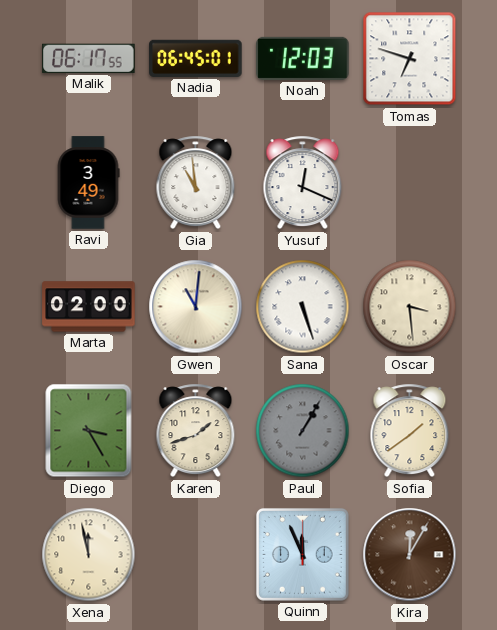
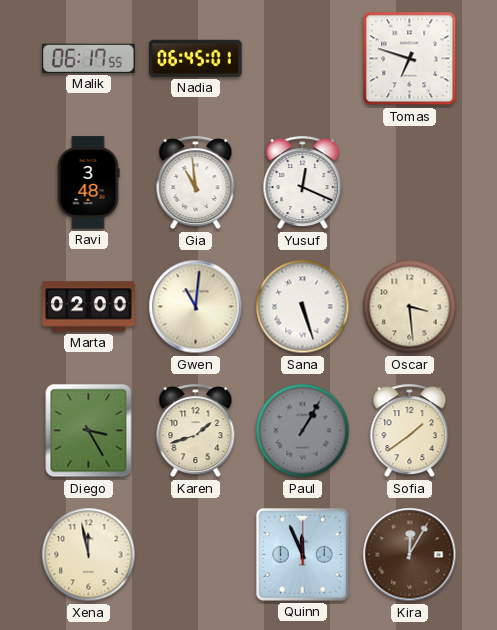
Noah: 12:03 -> none
Ravi: 3:49 -> 3:48
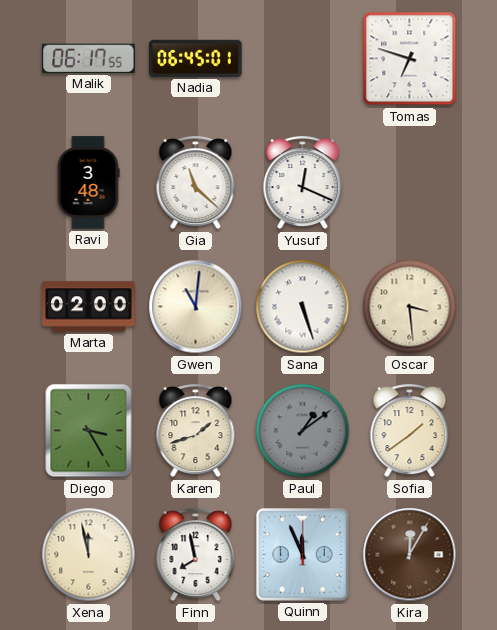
Gia: 10:59 -> 11:22
Paul: 1:05 -> 1:09
Finn: none -> 7:58
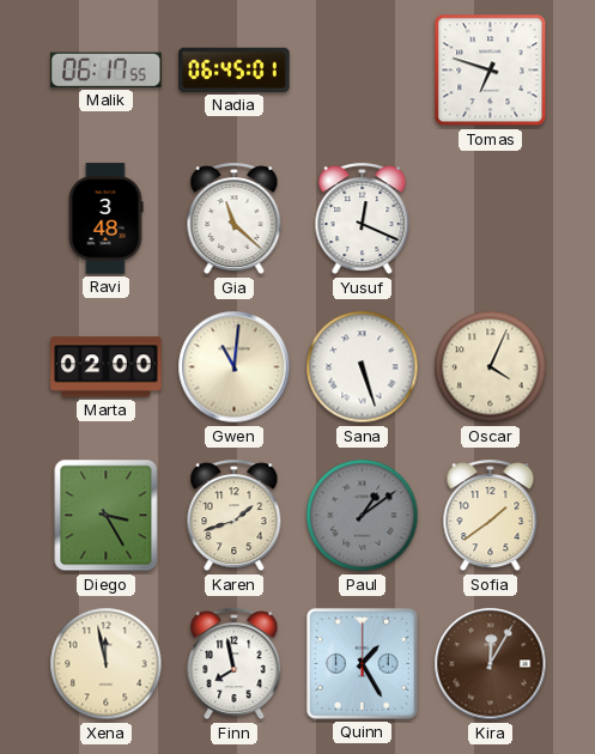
Oscar: 3:29 -> 4:04
Quinn: 11:56 -> 1:25
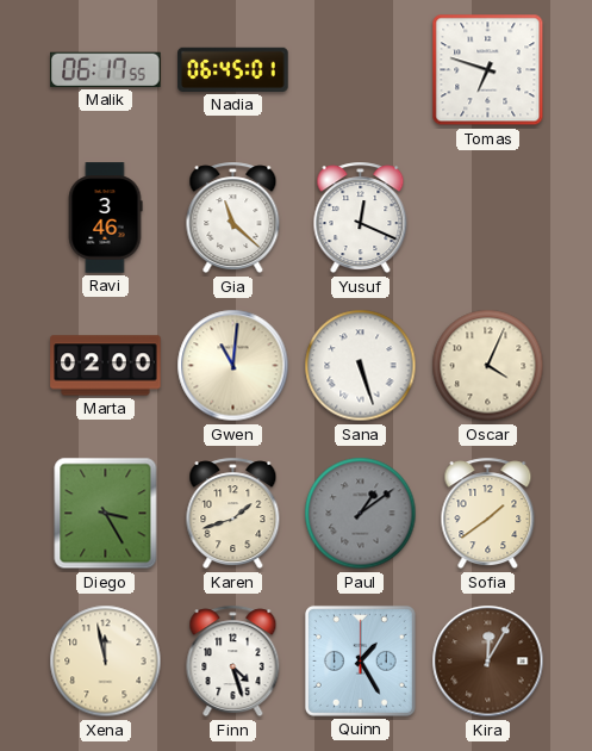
Ravi: 3:48 -> 3:46
Finn: 7:58 -> 4:27
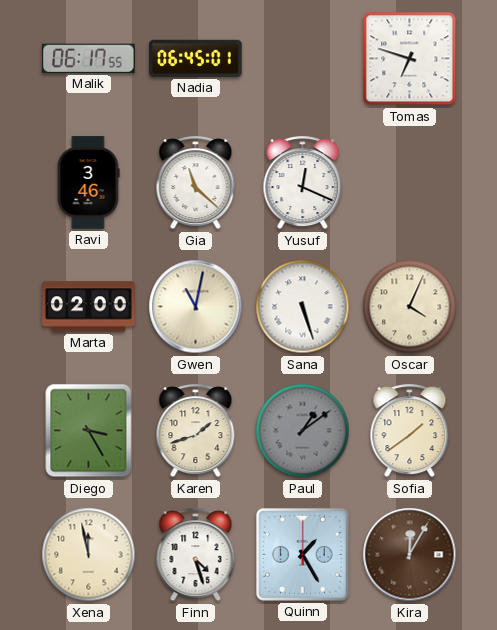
Gwen: 11:01 -> 11:02
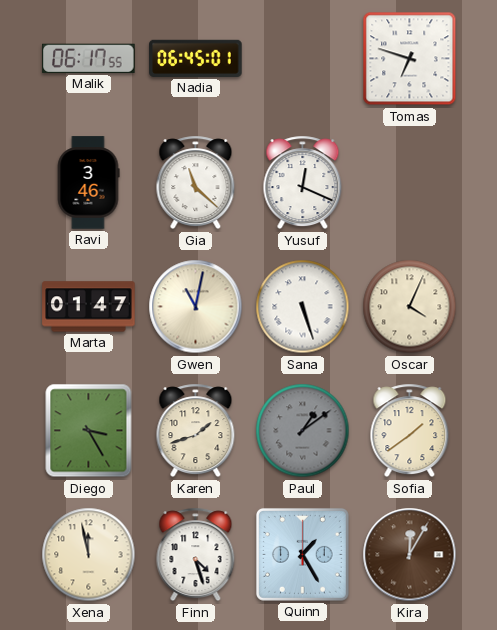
Marta: 02:00 -> 01:47
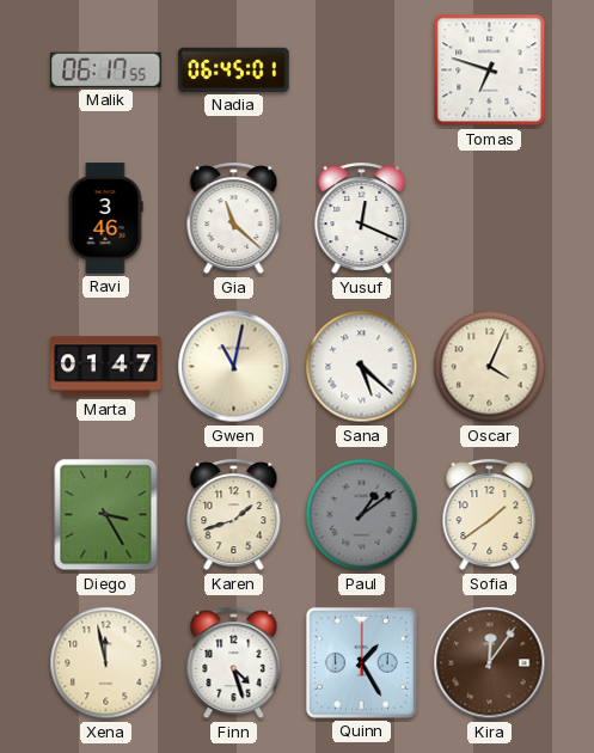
Sana: 5:27 -> 5:22
Kira: 12:05 -> 12:06
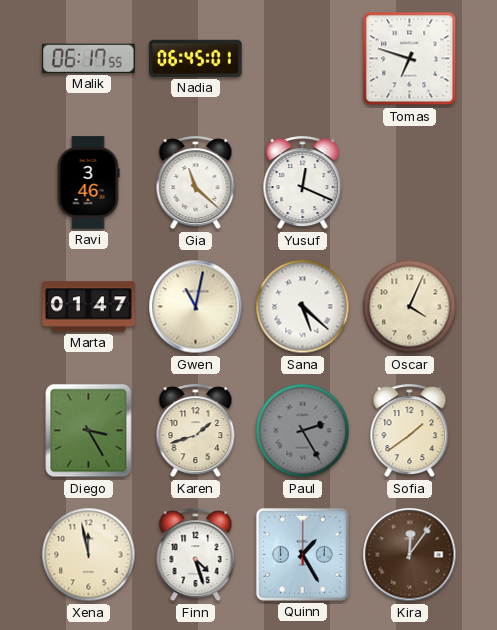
Paul: 1:09 -> 2:25
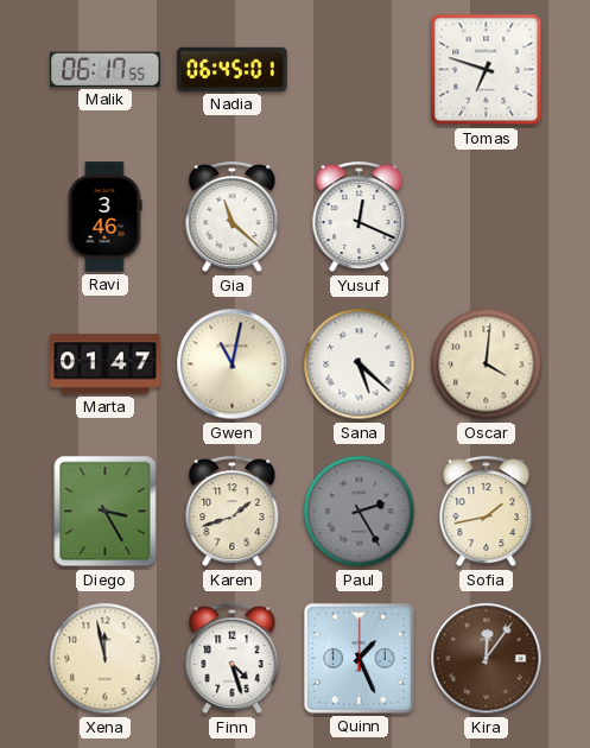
Oscar: 4:04 -> 4:01
Sofia: 1:39 -> 1:43
Quinn: 1:25 -> 1:26
